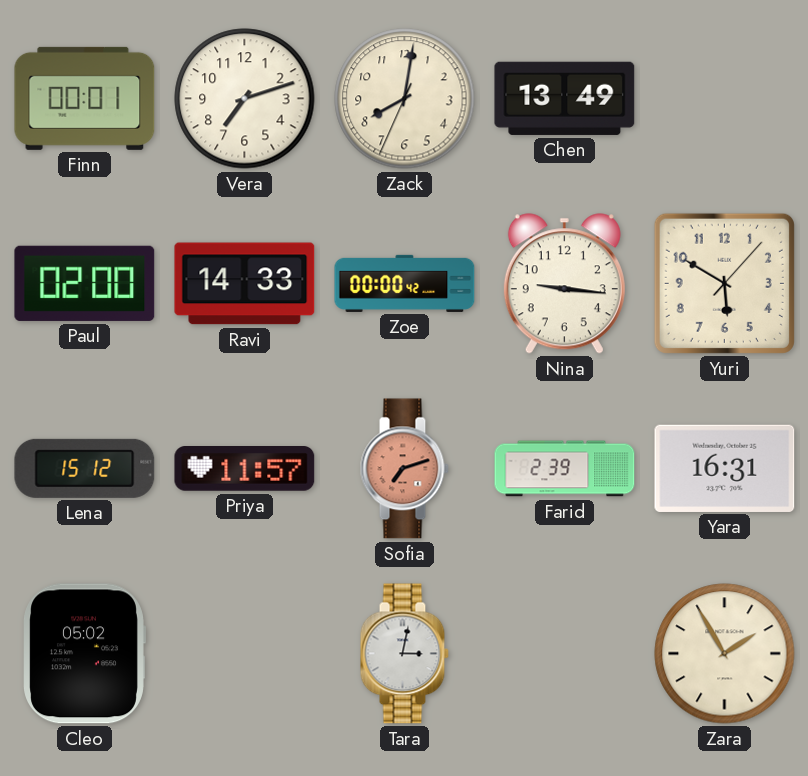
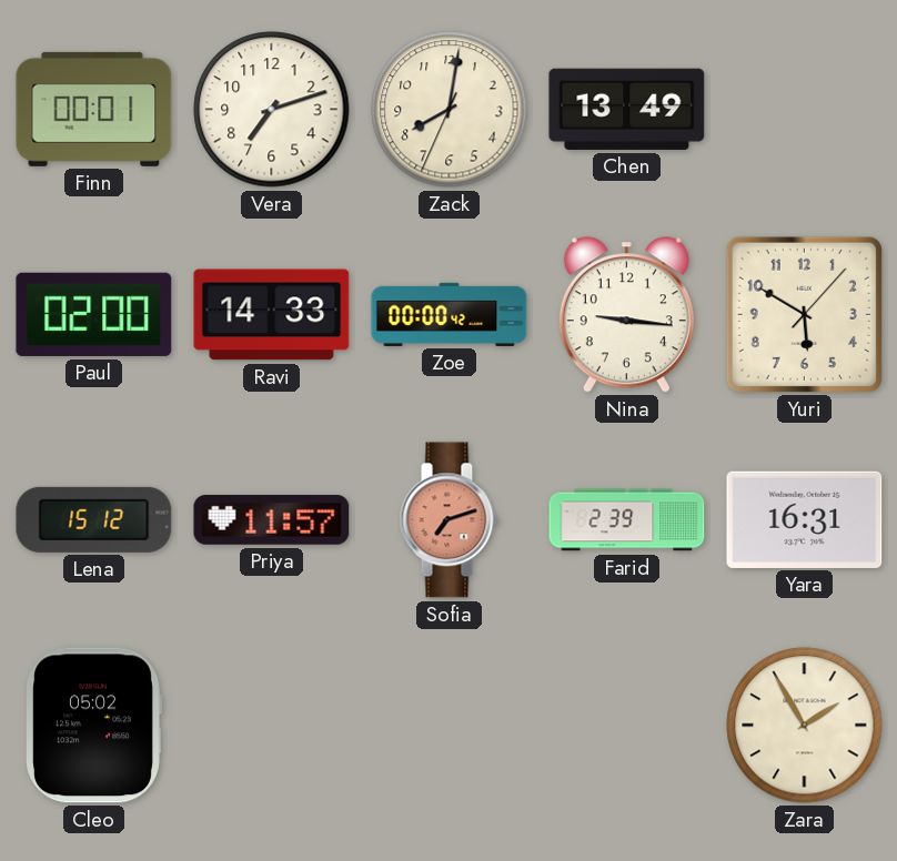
Tara: 3:02 -> none
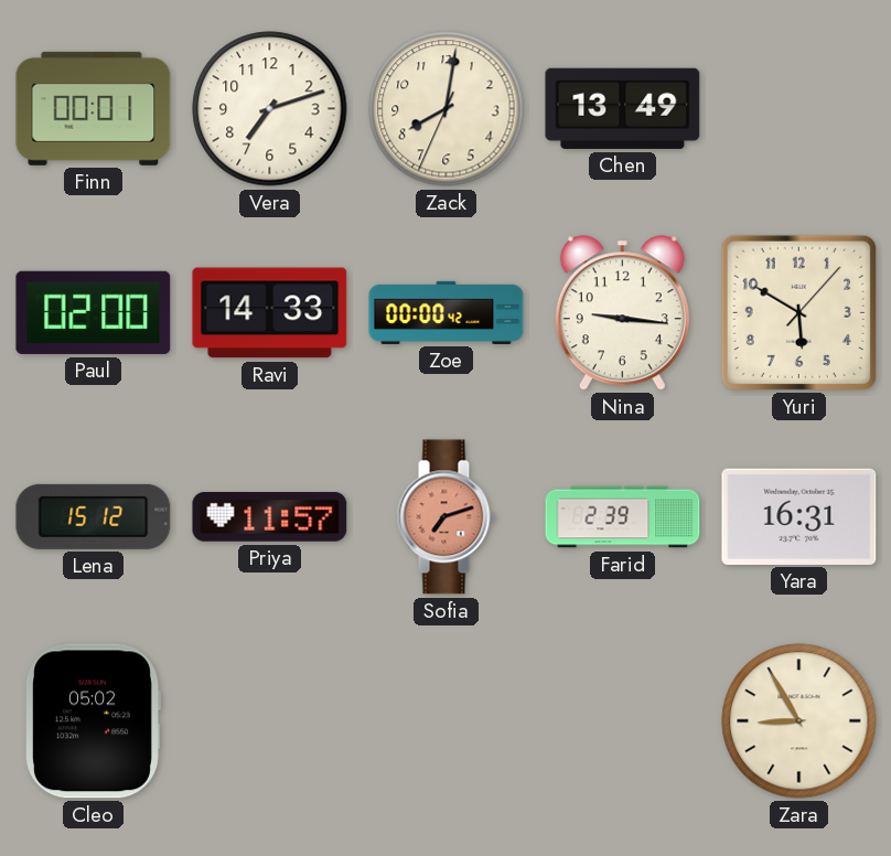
Zara: 1:55 -> 8:55
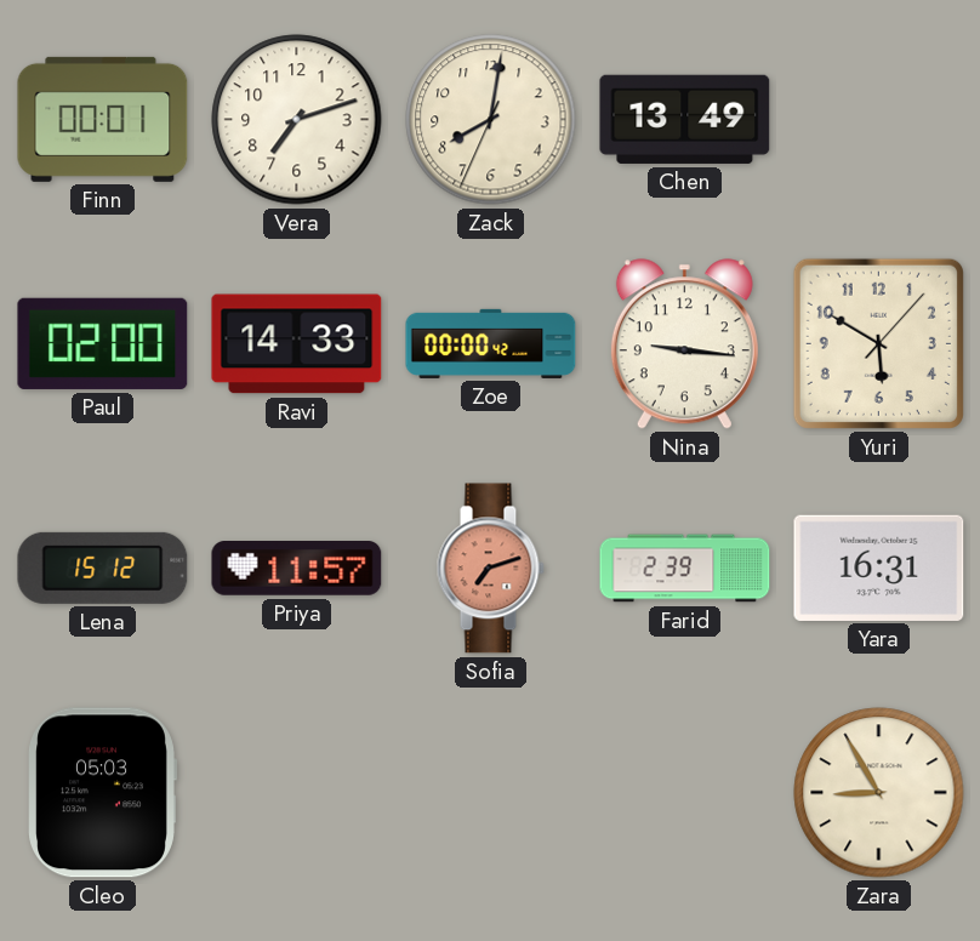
Cleo: 05:02 -> 05:03
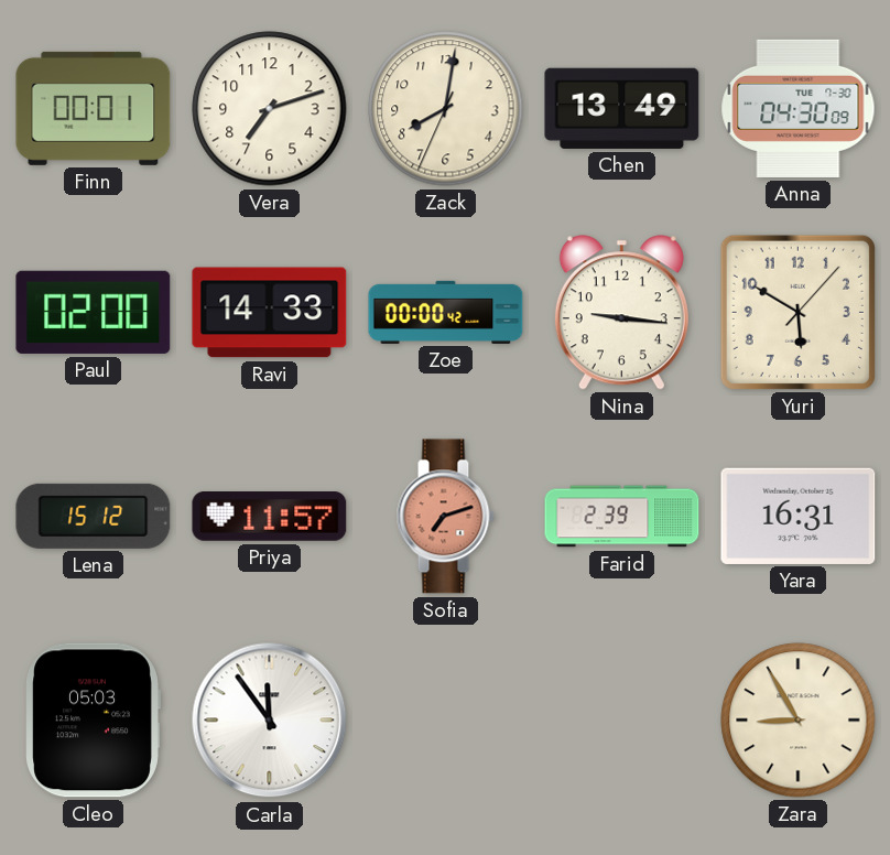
Anna: none -> 04:30
Carla: none -> 11:54
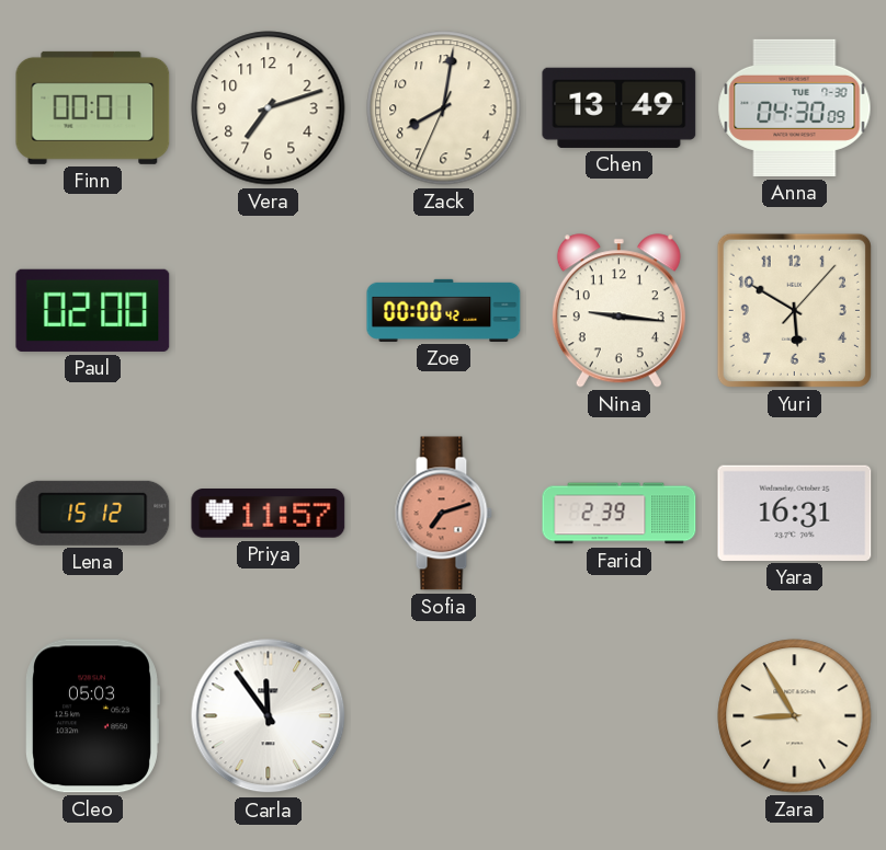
Ravi: 14:33 -> none
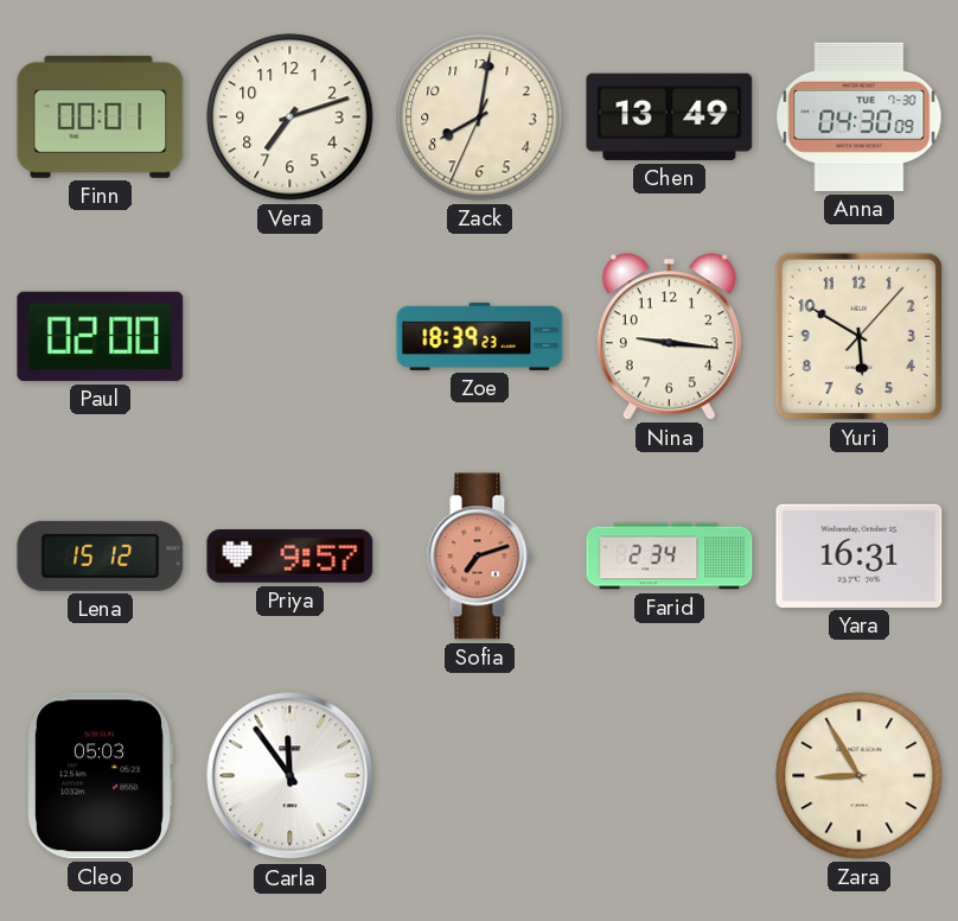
Zoe: 00:00 -> 18:39
Priya: 11:57 -> 9:57
Farid: 2:39 -> 2:34
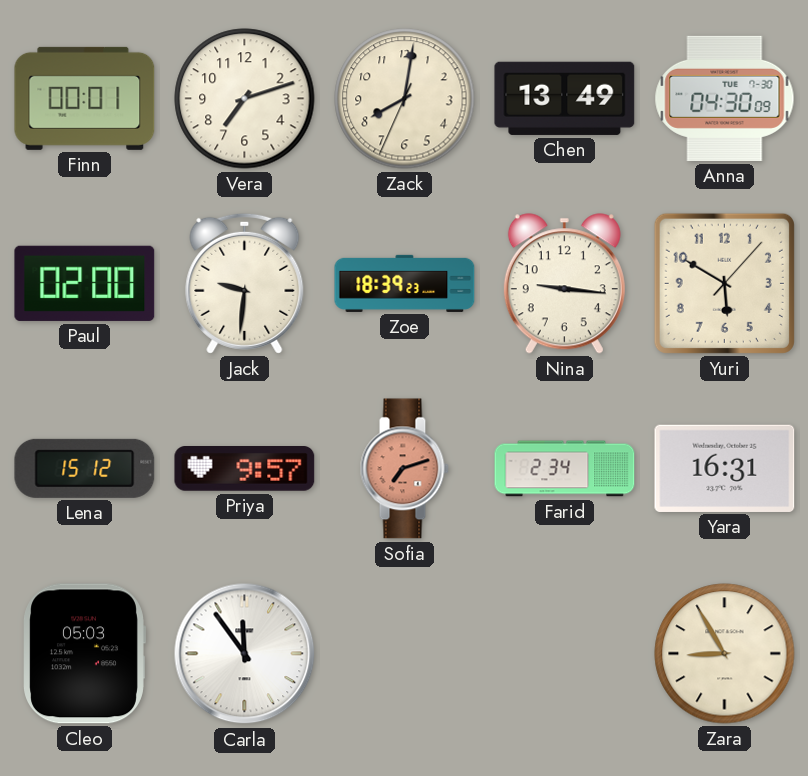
Jack: none -> 9:31
